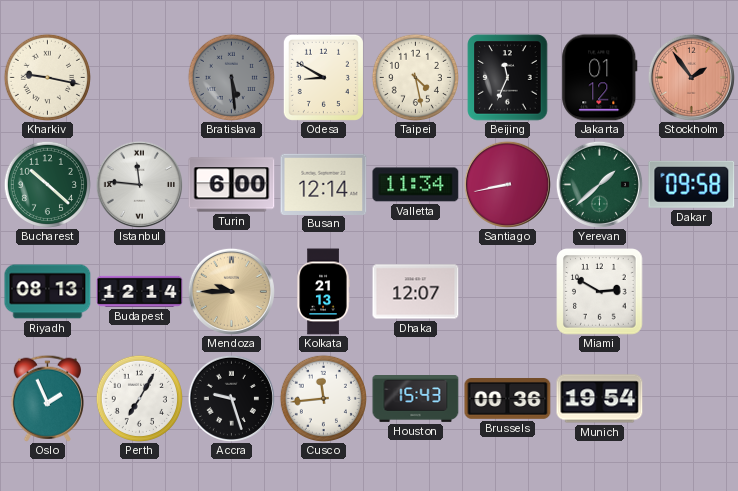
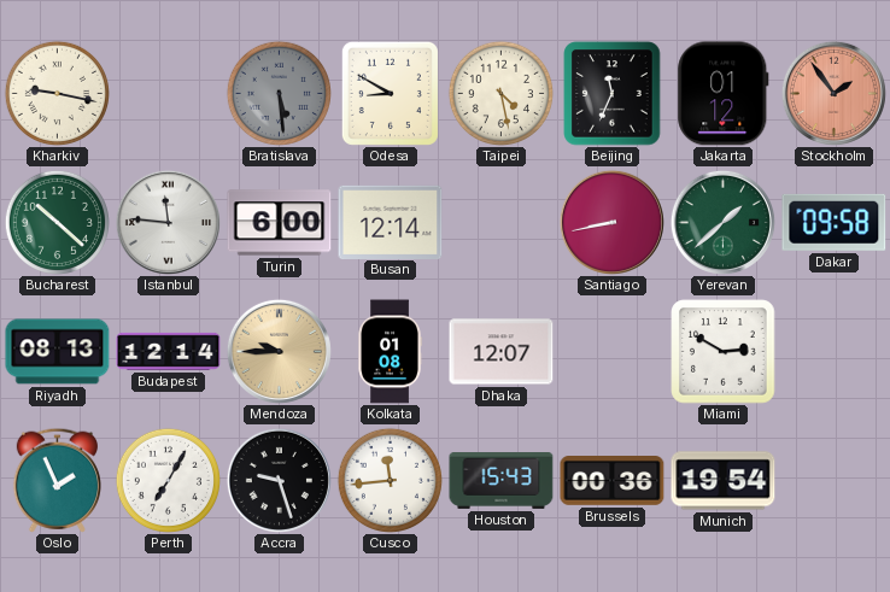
Valletta: 11:34 -> none
Kolkata: 21:13 -> 01:08
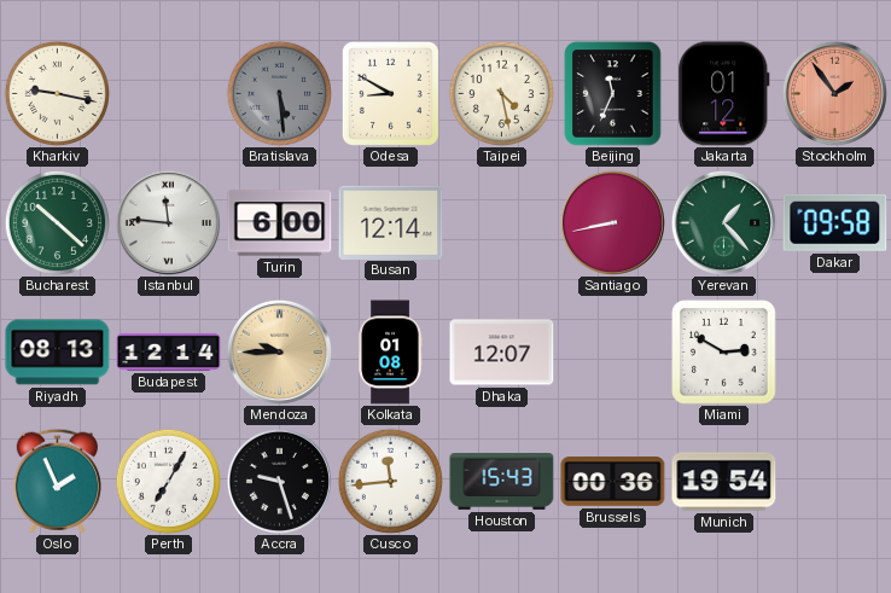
Yerevan: 1:38 -> 1:23
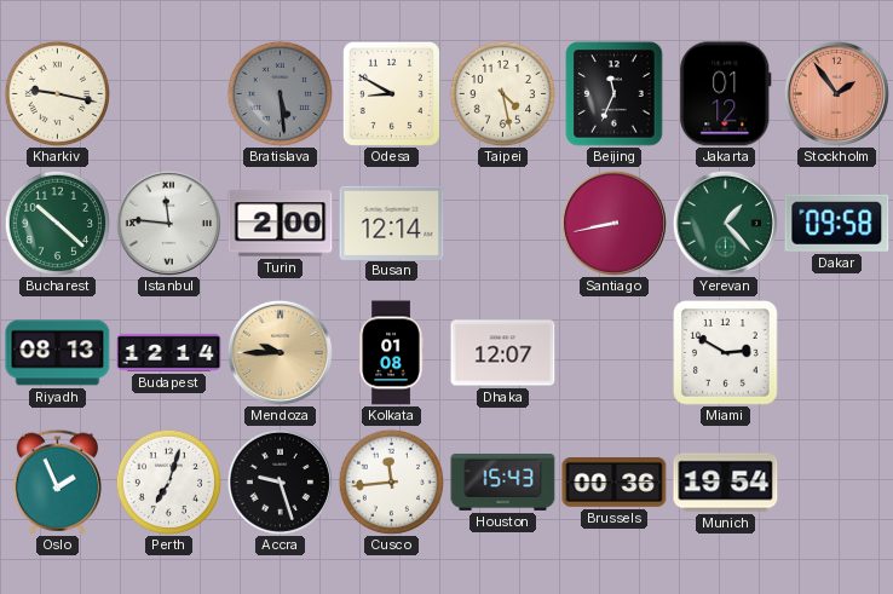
Turin: 6:00 -> 2:00
Perth: 7:05 -> 7:03
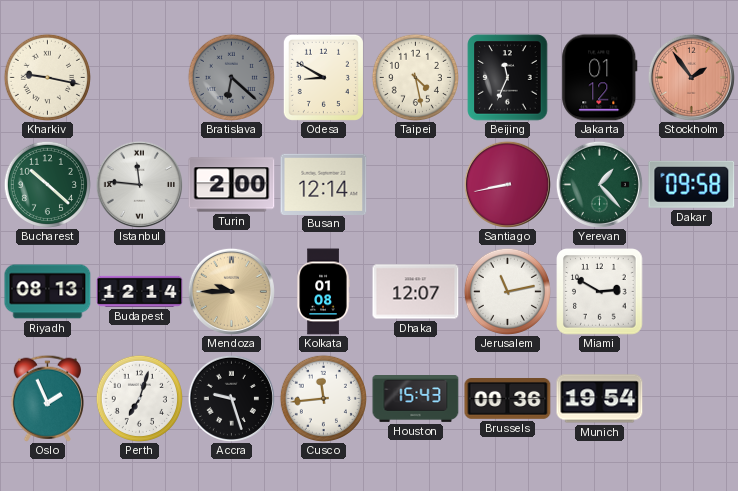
Bratislava: 5:29 -> 6:22
Jerusalem: none -> 11:13
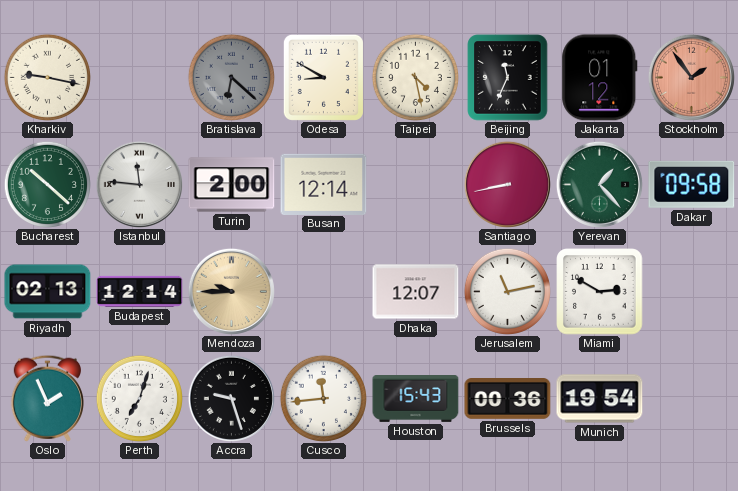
Riyadh: 08:13 -> 02:13
Kolkata: 01:08 -> none
